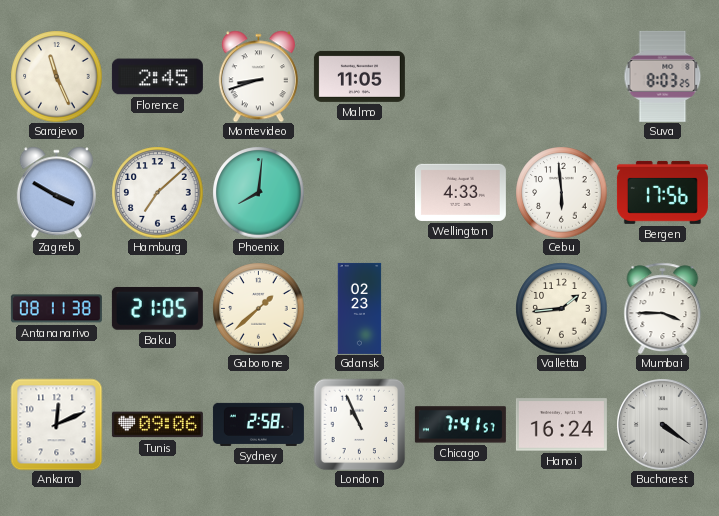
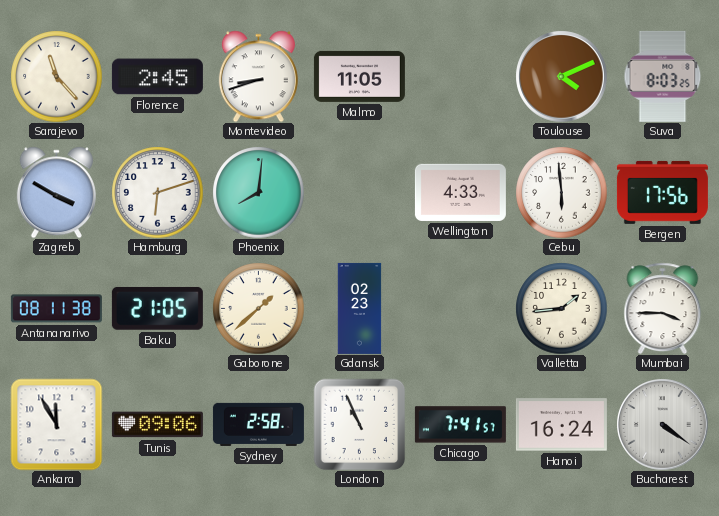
Sarajevo: 11:26 -> 11:23
Toulouse: none -> 4:11
Hamburg: 7:08 -> 6:12
Ankara: 12:11 -> 11:55
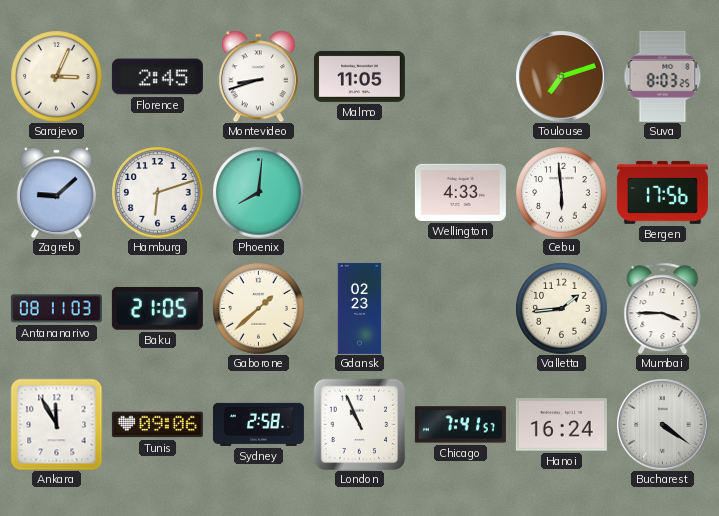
Sarajevo: 11:23 -> 3:04
Toulouse: 4:11 -> 7:12
Zagreb: 3:50 -> 9:08
Antananarivo: 08:11:38 -> 08:11:03
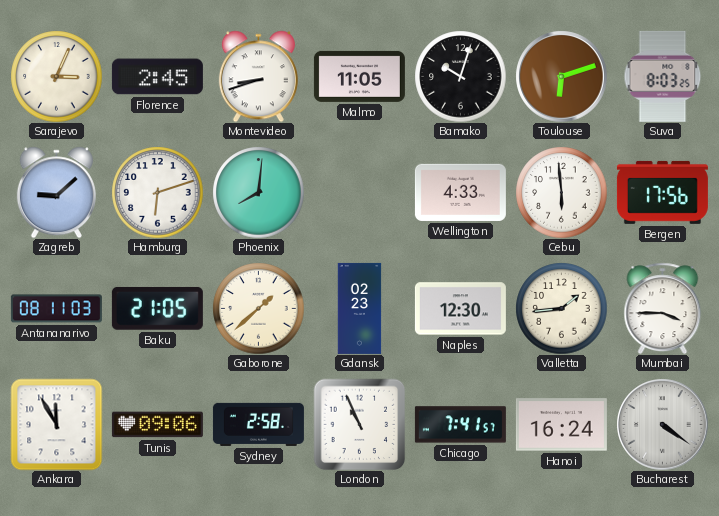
Bamako: none -> 10:03
Toulouse: 7:12 -> 6:12
Naples: none -> 12:30
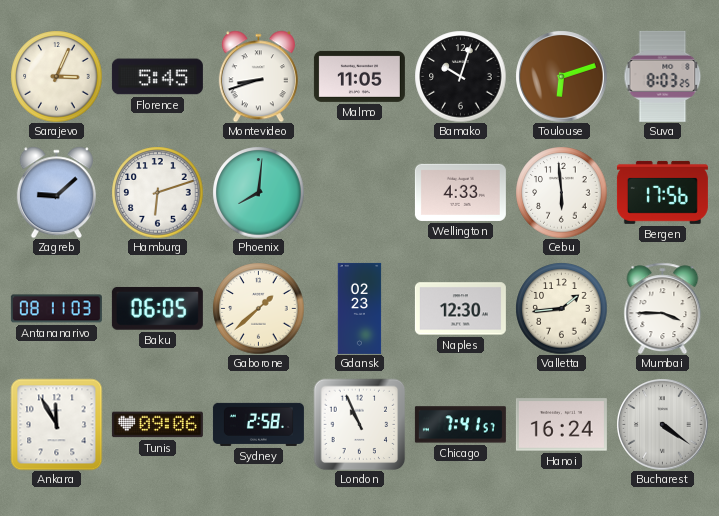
Florence: 2:45 -> 5:45
Baku: 21:05 -> 06:05
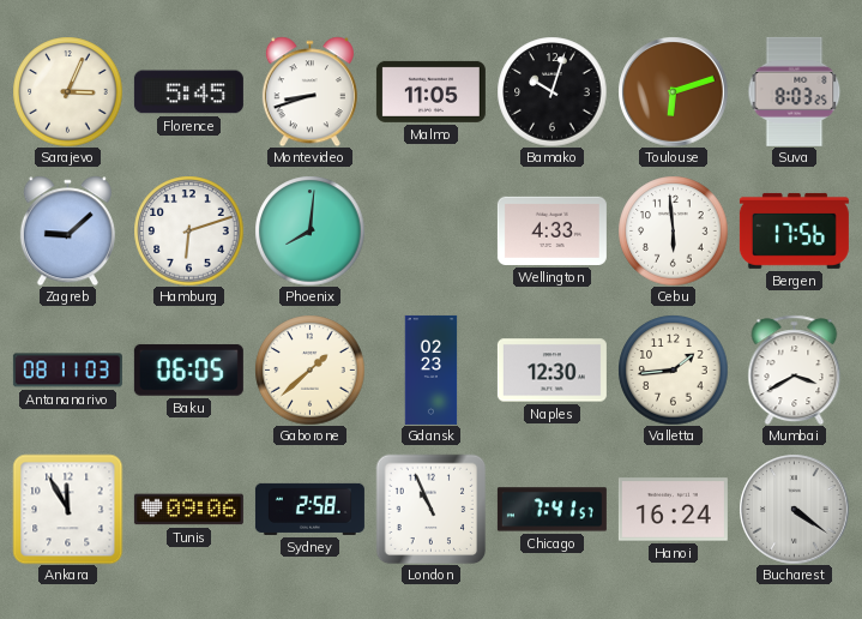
Mumbai: 3:45 -> 3:40
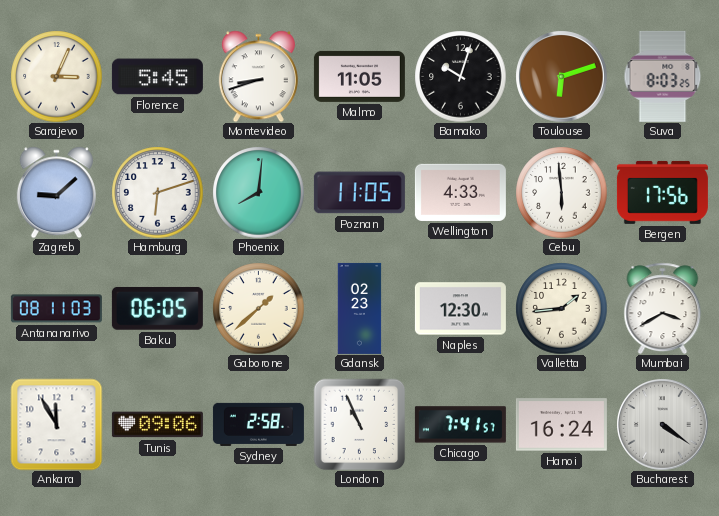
Poznan: none -> 11:05
